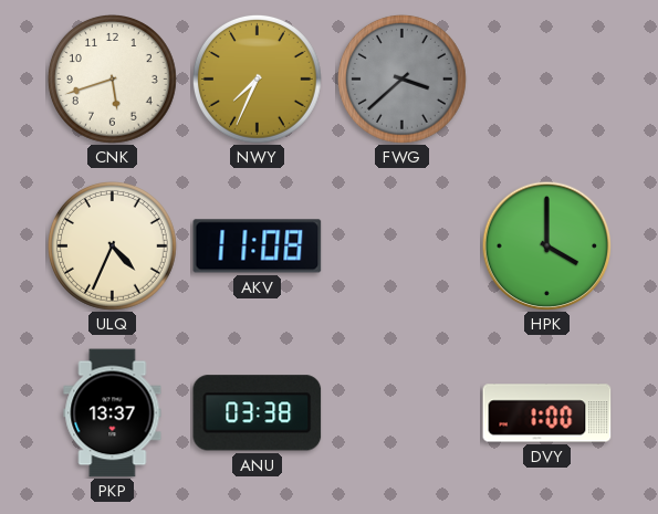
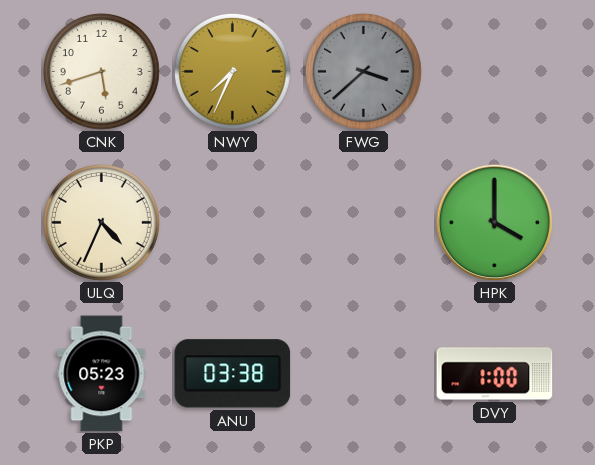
AKV: 11:08 -> none
PKP: 13:37 -> 05:23
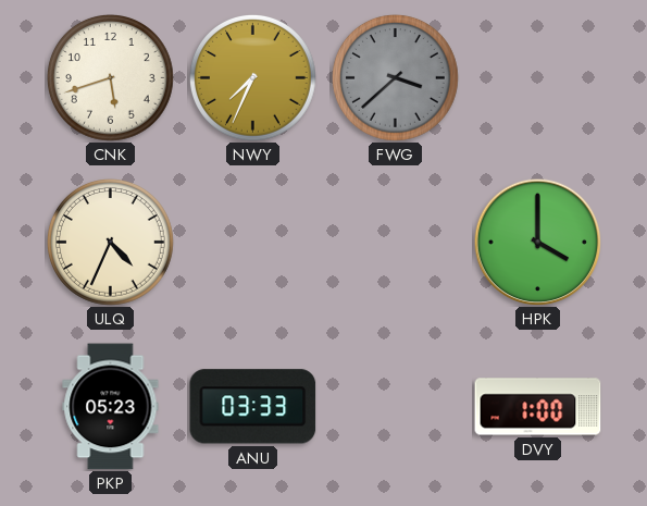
ANU: 03:38 -> 03:33
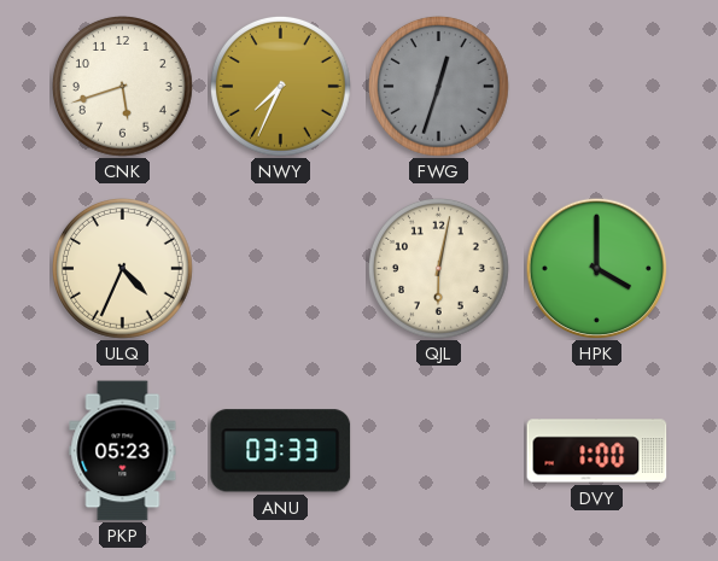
FWG: 3:38 -> 12:33
QJL: none -> 6:02
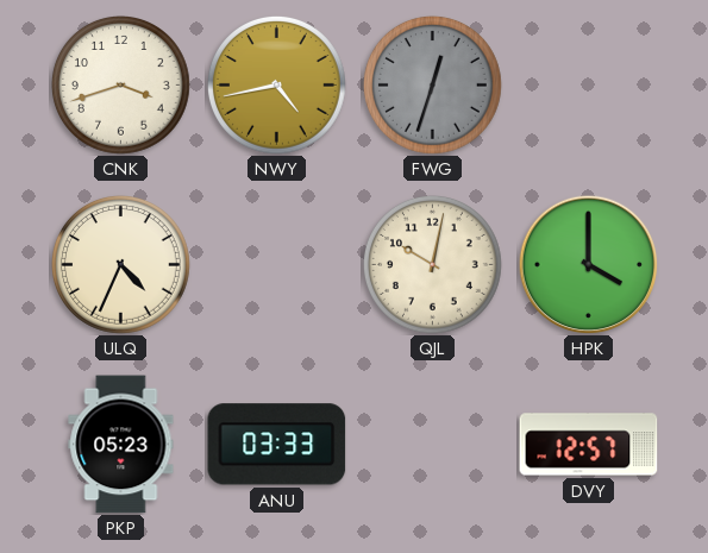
CNK: 5:42 -> 3:42
NWY: 7:34 -> 4:43
QJL: 6:02 -> 10:02
DVY: 1:00 -> 12:57
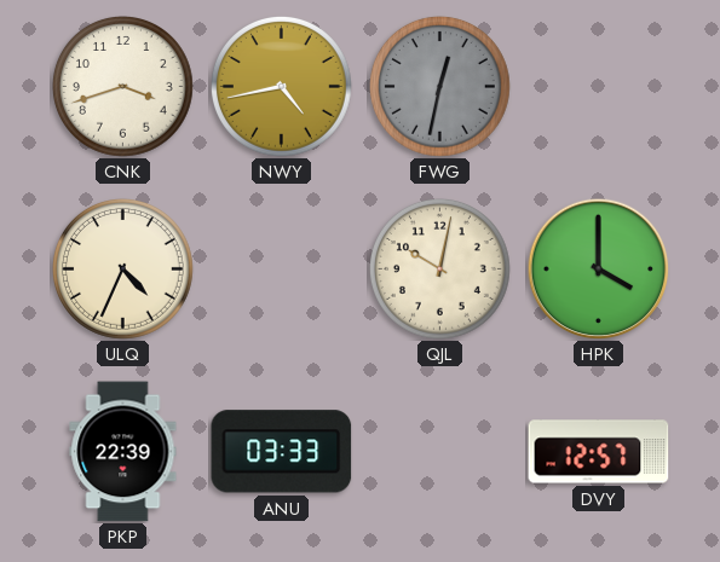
FWG: 12:33 -> 12:32
PKP: 05:23 -> 22:39
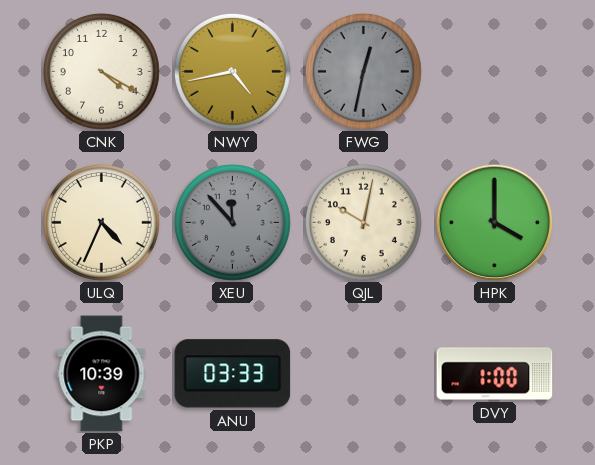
CNK: 3:42 -> 4:20
XEU: none -> 11:53
PKP: 22:39 -> 10:39
DVY: 12:57 -> 1:00
